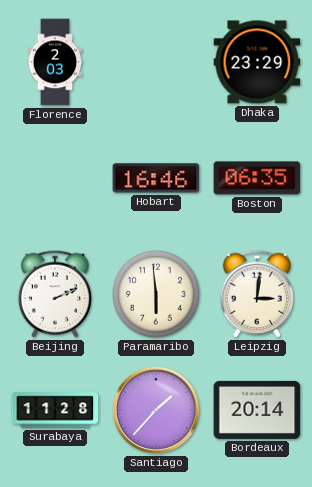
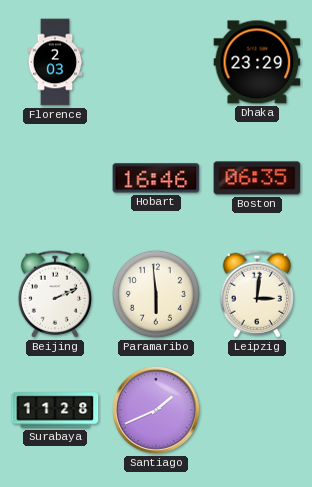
Santiago: 1:37 -> 1:41
Bordeaux: 20:14 -> none
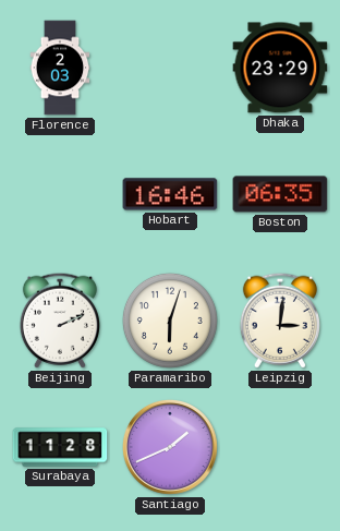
Paramaribo: 5:59 -> 6:03
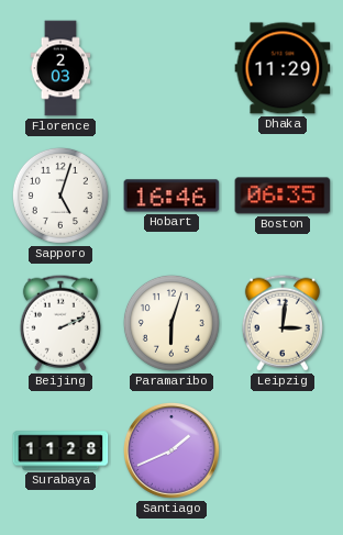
Dhaka: 23:29 -> 11:29
Sapporo: none -> 5:03
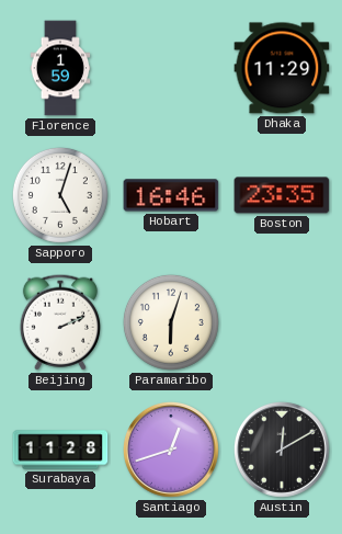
Florence: 2:03 -> 1:59
Boston: 06:35 -> 23:35
Leipzig: 3:01 -> none
Santiago: 1:41 -> 12:42
Austin: none -> 12:10
